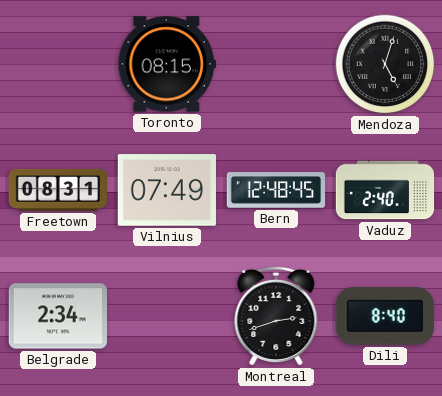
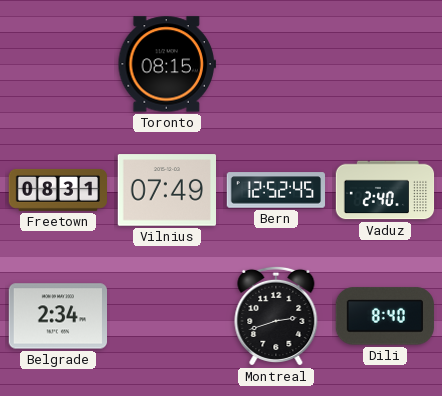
Mendoza: 5:03 -> none
Bern: 12:48 -> 12:52
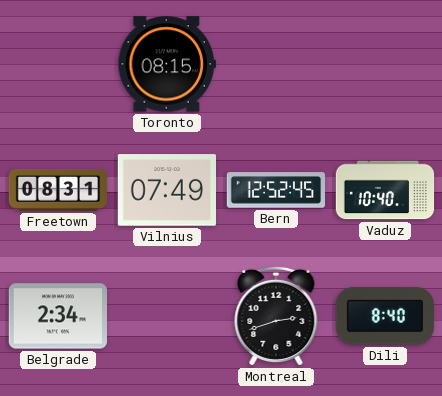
Vaduz: 2:40 -> 10:40
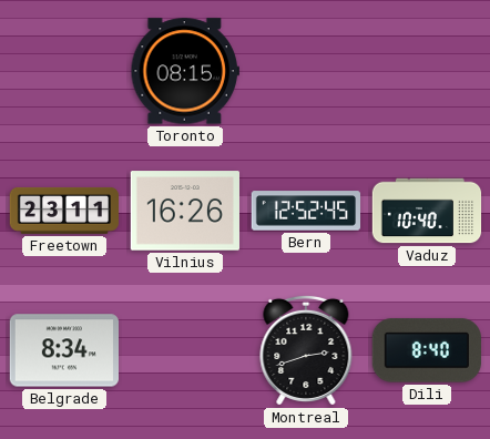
Freetown: 08:31 -> 23:11
Vilnius: 07:49 -> 16:26
Belgrade: 2:34 -> 8:34
